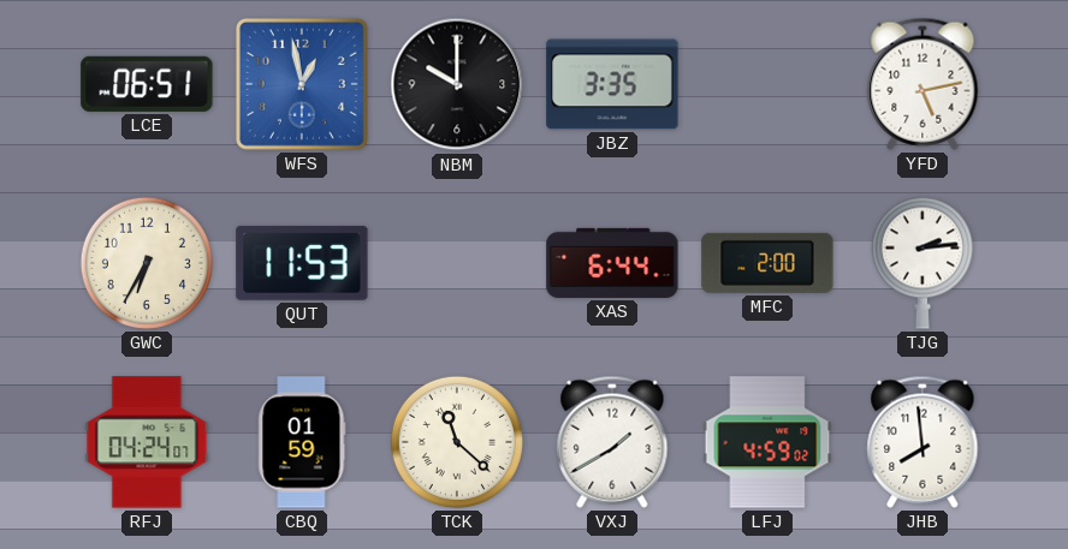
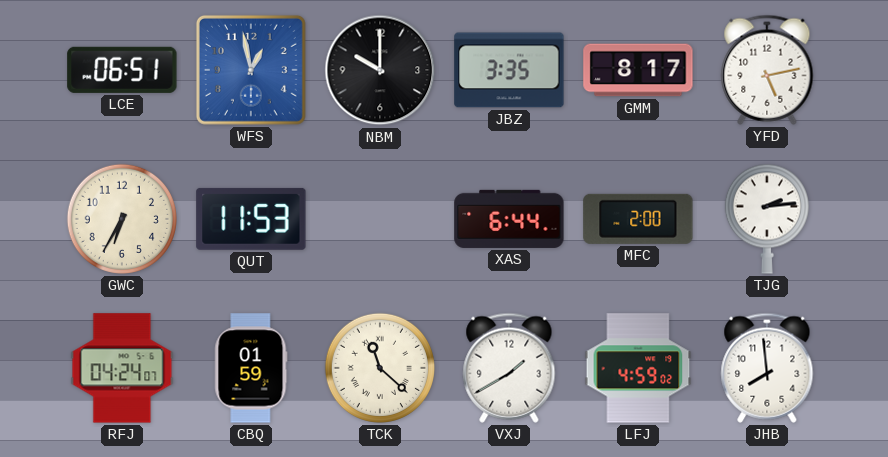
GMM: none -> 8:17
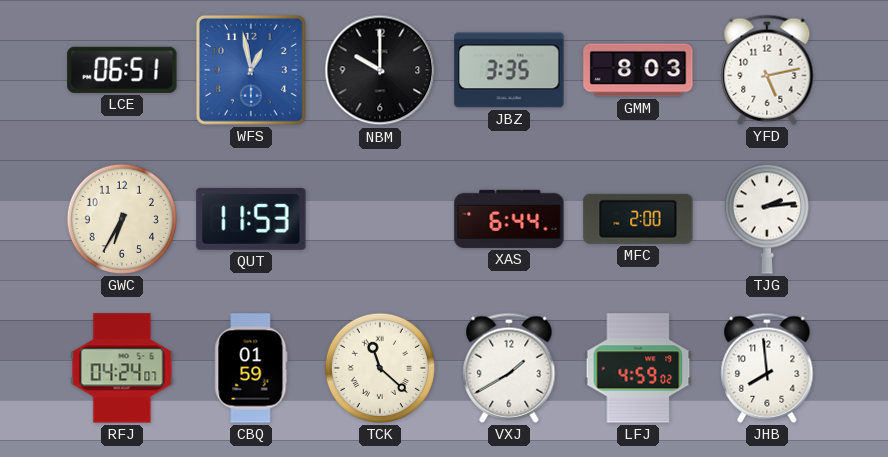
GMM: 8:17 -> 8:03
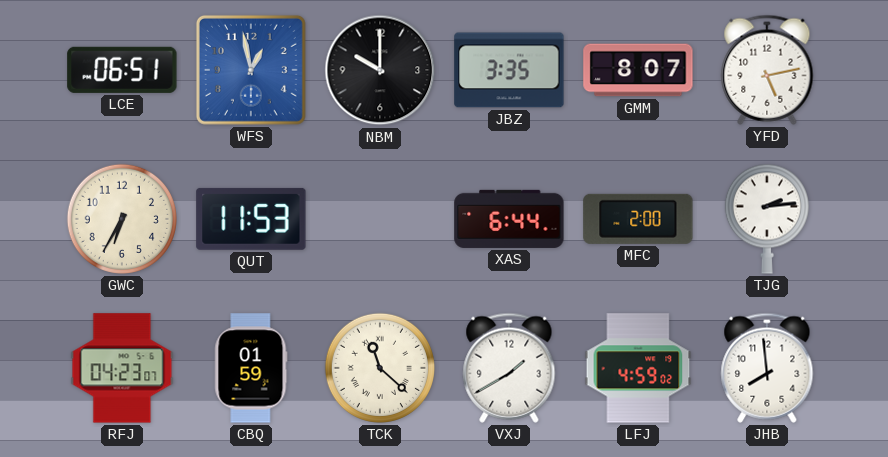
GMM: 8:03 -> 8:07
RFJ: 04:24 -> 04:23
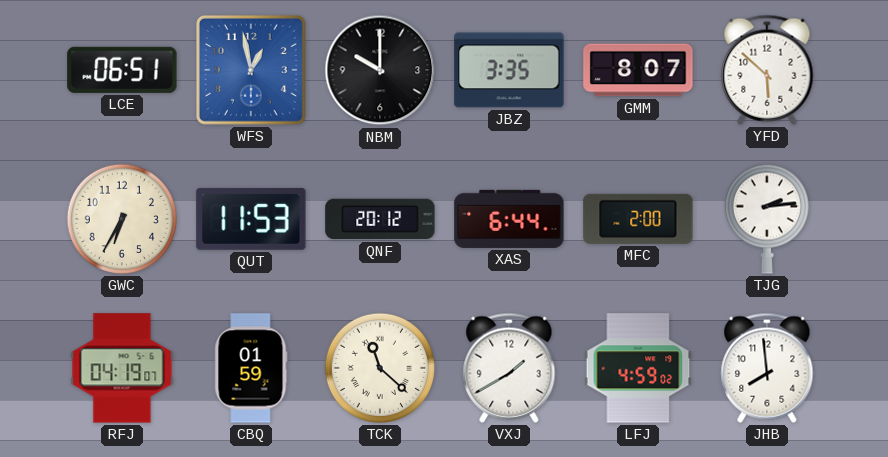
YFD: 5:13 -> 5:52
QNF: none -> 20:12
RFJ: 04:23 -> 04:19
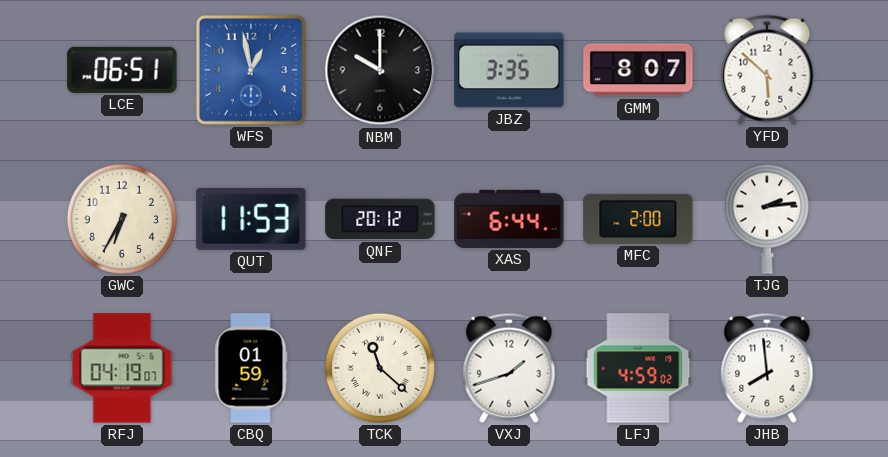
VXJ: 1:40 -> 1:42
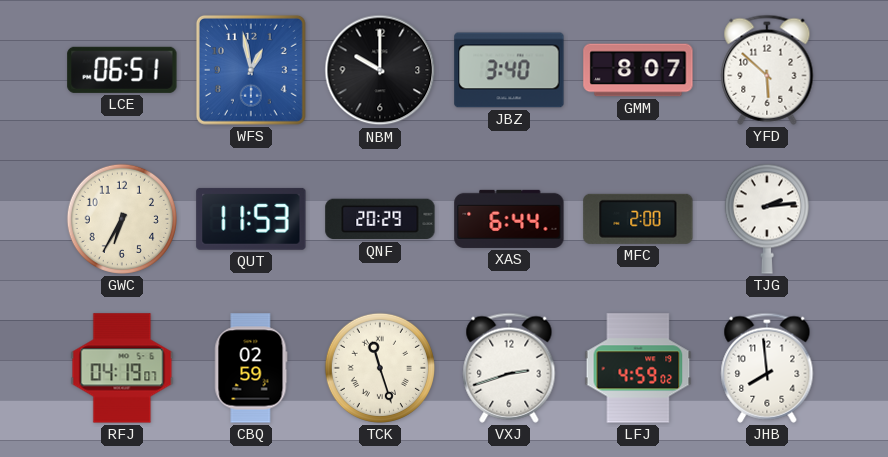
JBZ: 3:35 -> 3:40
QNF: 20:12 -> 20:29
CBQ: 01:59 -> 02:59
TCK: 11:22 -> 11:27
VXJ: 1:42 -> 2:42
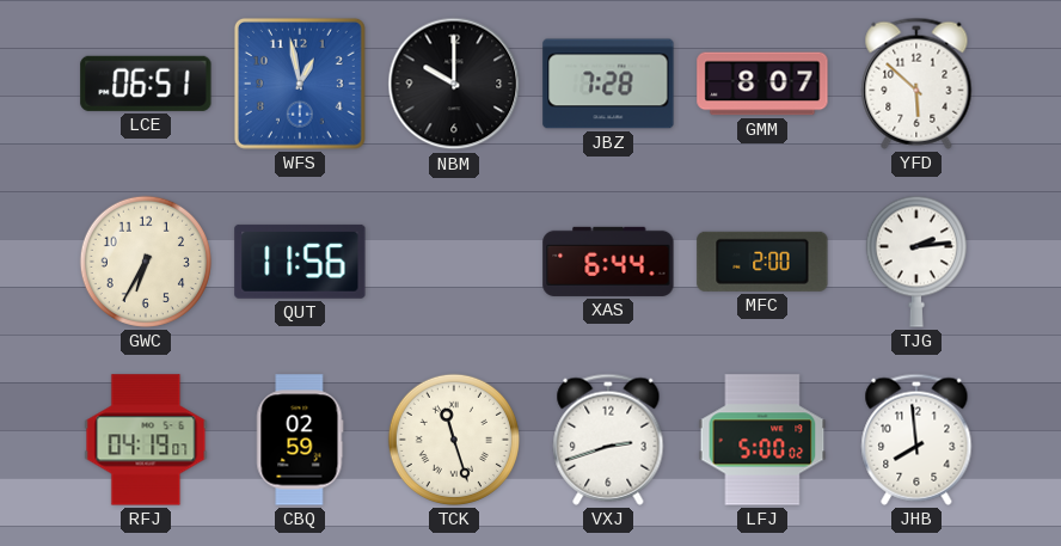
JBZ: 3:40 -> 7:28
QUT: 11:53 -> 11:56
QNF: 20:29 -> none
LFJ: 4:59 -> 5:00
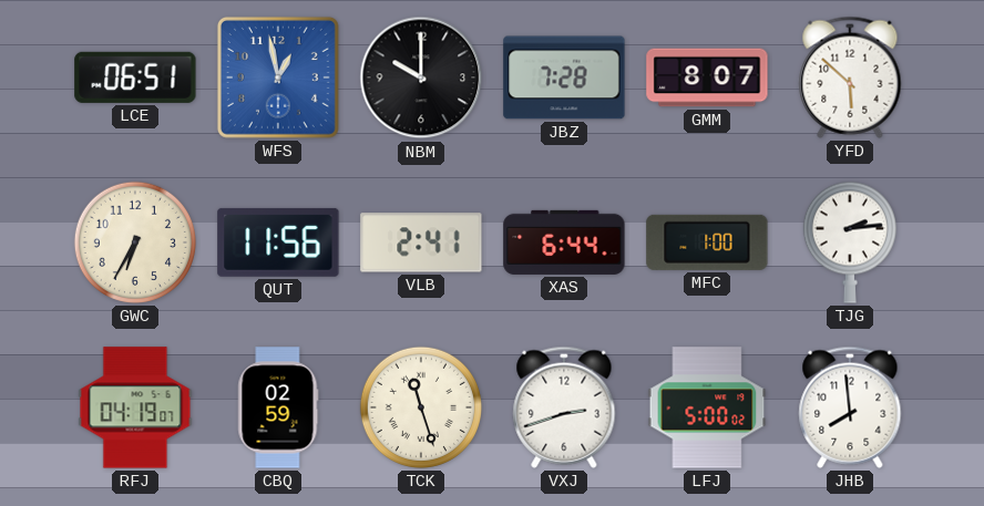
VLB: none -> 2:41
MFC: 2:00 -> 1:00
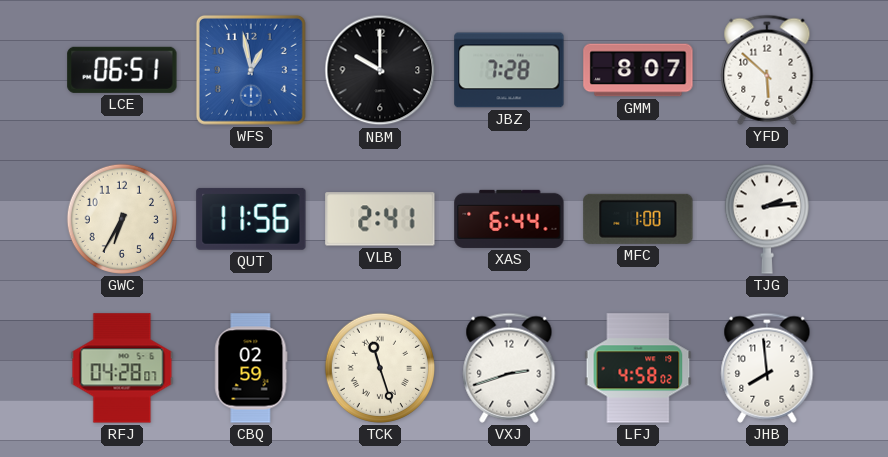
RFJ: 04:19 -> 04:28
LFJ: 5:00 -> 4:58
